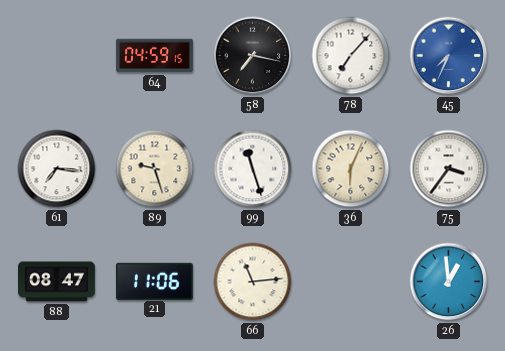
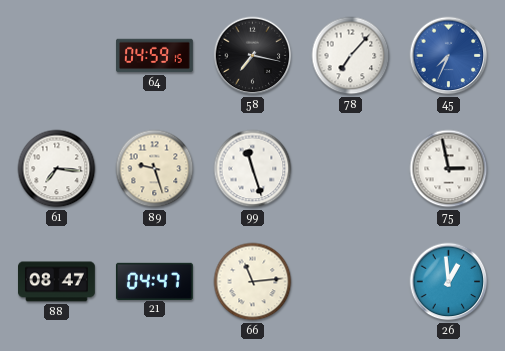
36: 6:04 -> none
75: 3:36 -> 2:58
21: 11:06 -> 04:47
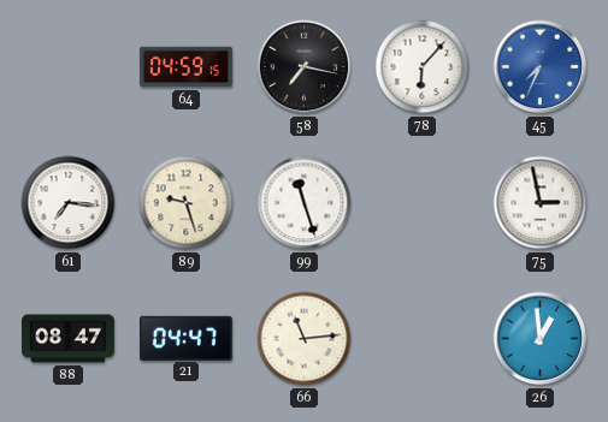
78: 7:07 -> 6:07
